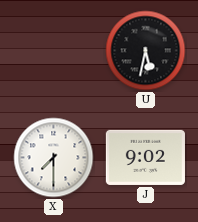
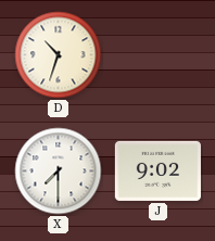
D: none -> 10:33
U: 5:32 -> none
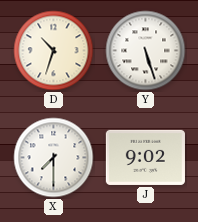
Y: none -> 5:27
